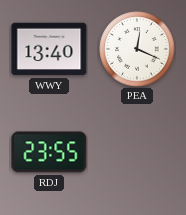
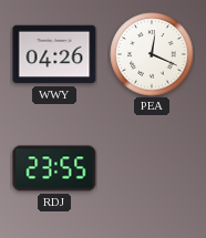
WWY: 13:40 -> 04:26
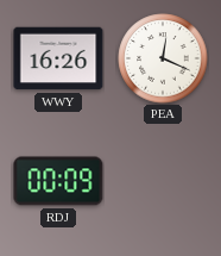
WWY: 04:26 -> 16:26
RDJ: 23:55 -> 00:09
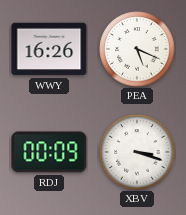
PEA: 12:19 -> 5:19
XBV: none -> 3:18
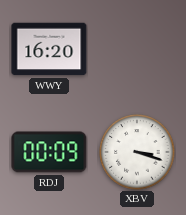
WWY: 16:26 -> 16:20
PEA: 5:19 -> none
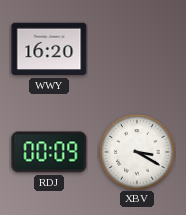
XBV: 3:18 -> 3:20
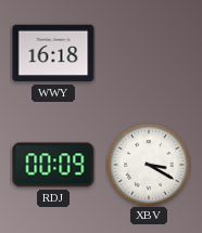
WWY: 16:20 -> 16:18
